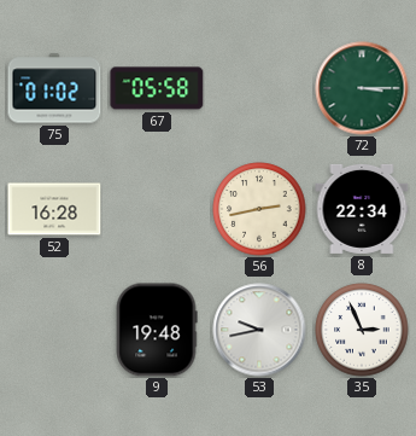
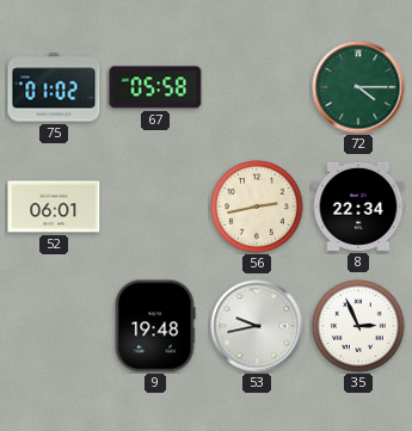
72: 3:15 -> 4:15
52: 16:28 -> 06:01
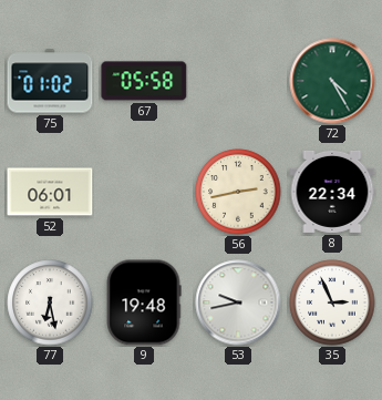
72: 4:15 -> 4:25
77: none -> 6:28
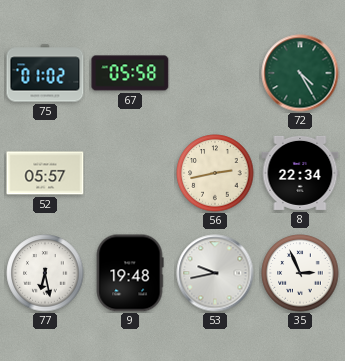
52: 06:01 -> 05:57
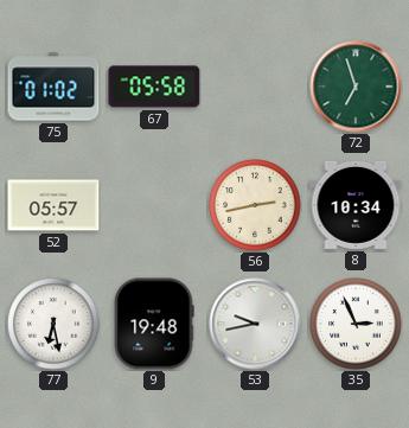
72: 4:25 -> 6:57
8: 22:34 -> 10:34
